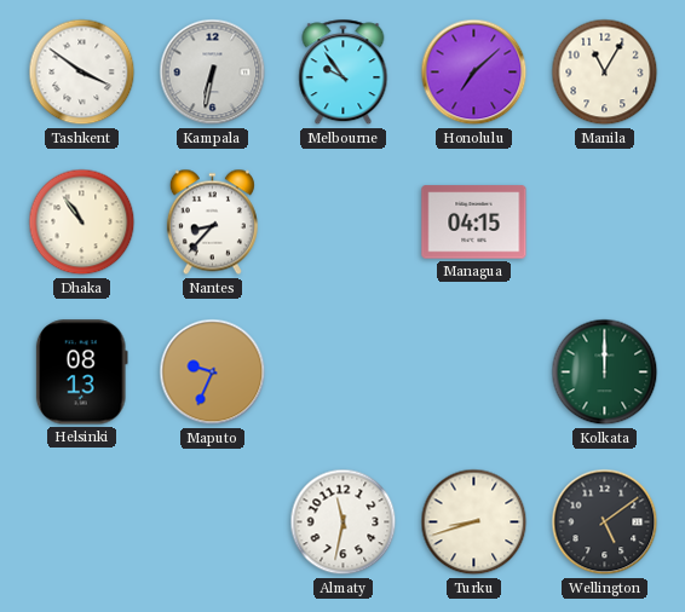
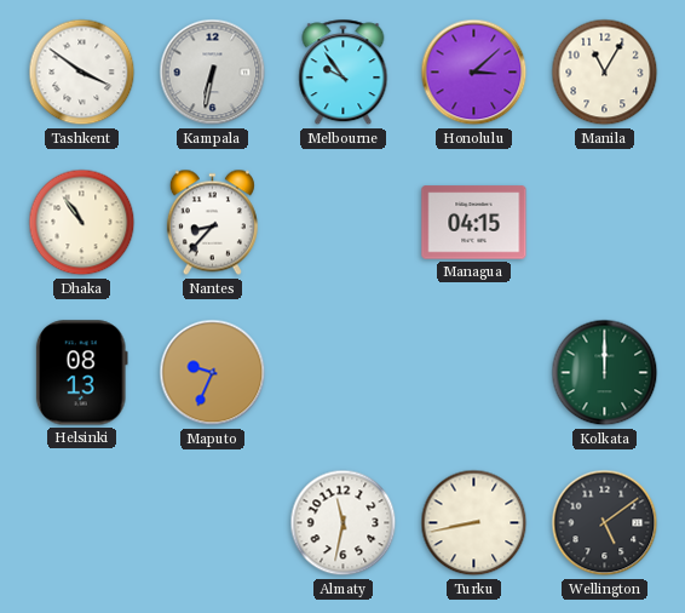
Honolulu: 7:08 -> 3:08
Turku: 8:42 -> 8:43
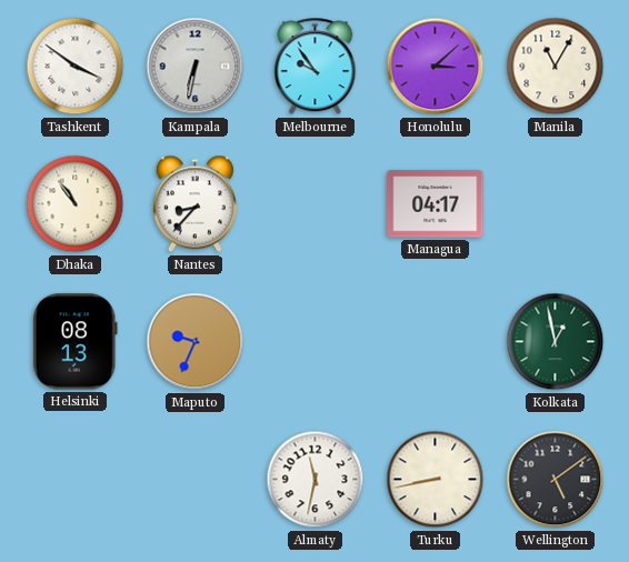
Managua: 04:15 -> 04:17
Kolkata: 12:00 -> 12:58
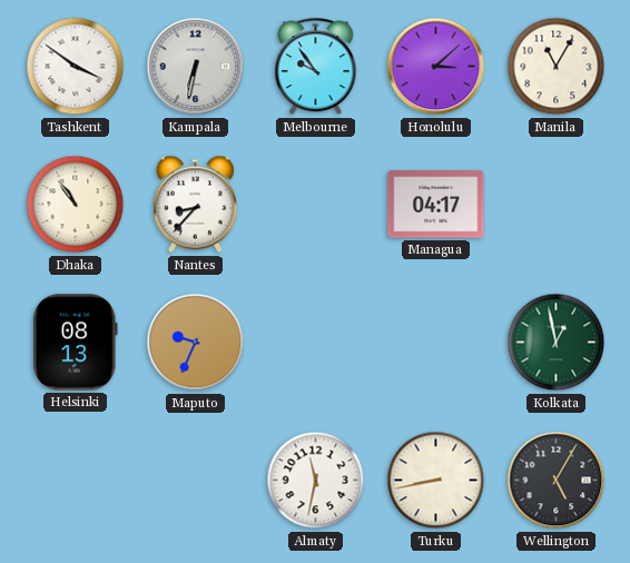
Wellington: 5:09 -> 5:05
